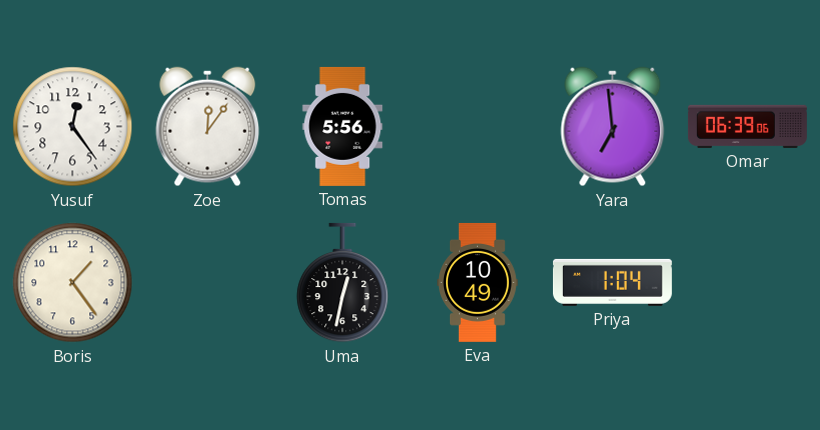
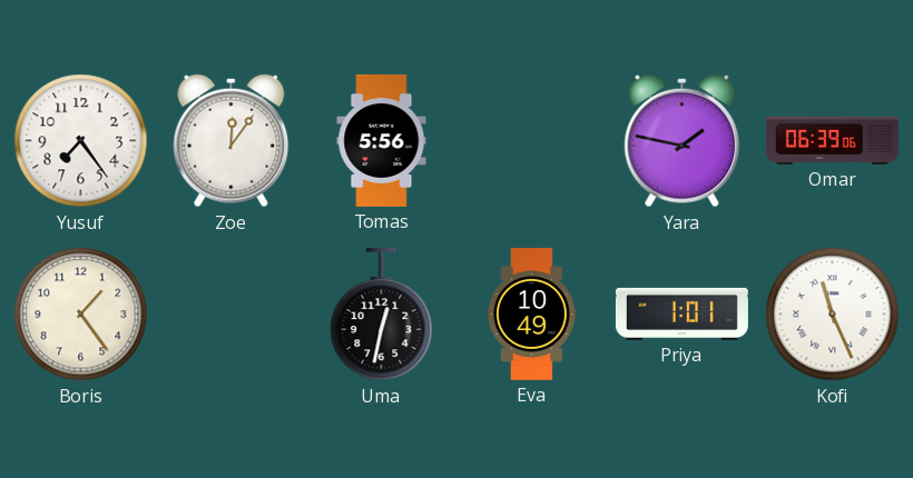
Yusuf: 12:24 -> 7:24
Yara: 6:59 -> 1:47
Priya: 1:04 -> 1:01
Kofi: none -> 11:26
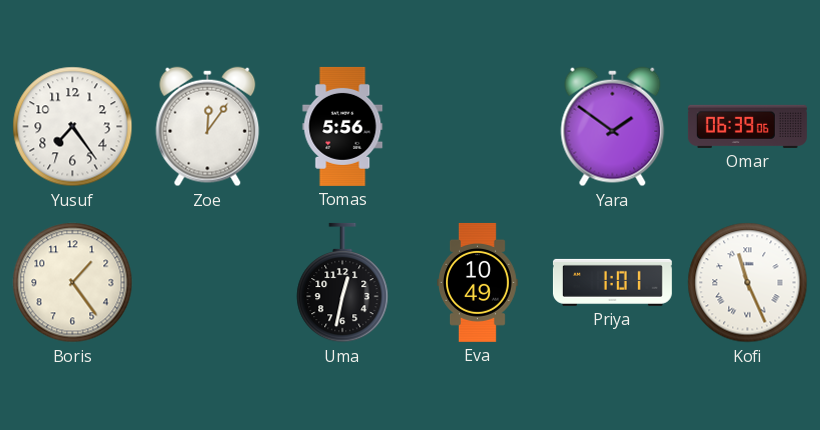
Yara: 1:47 -> 1:51
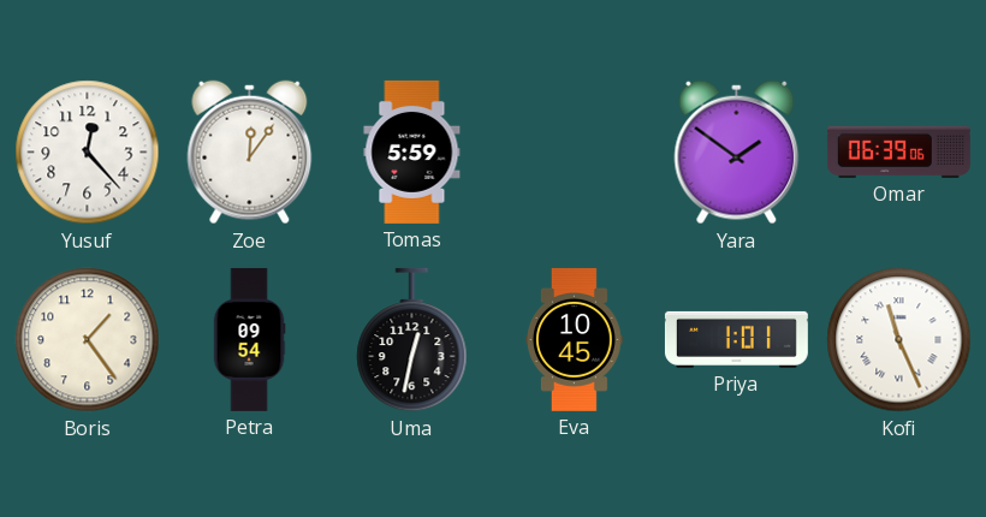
Yusuf: 7:24 -> 12:23
Tomas: 5:56 -> 5:59
Petra: none -> 09:54
Eva: 10:49 -> 10:45
